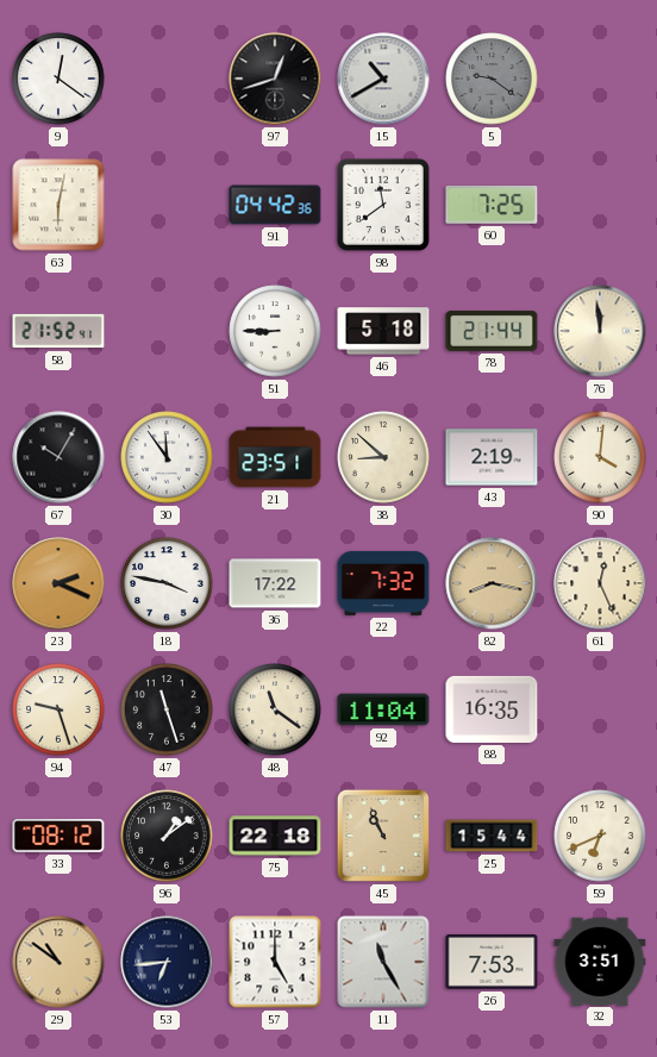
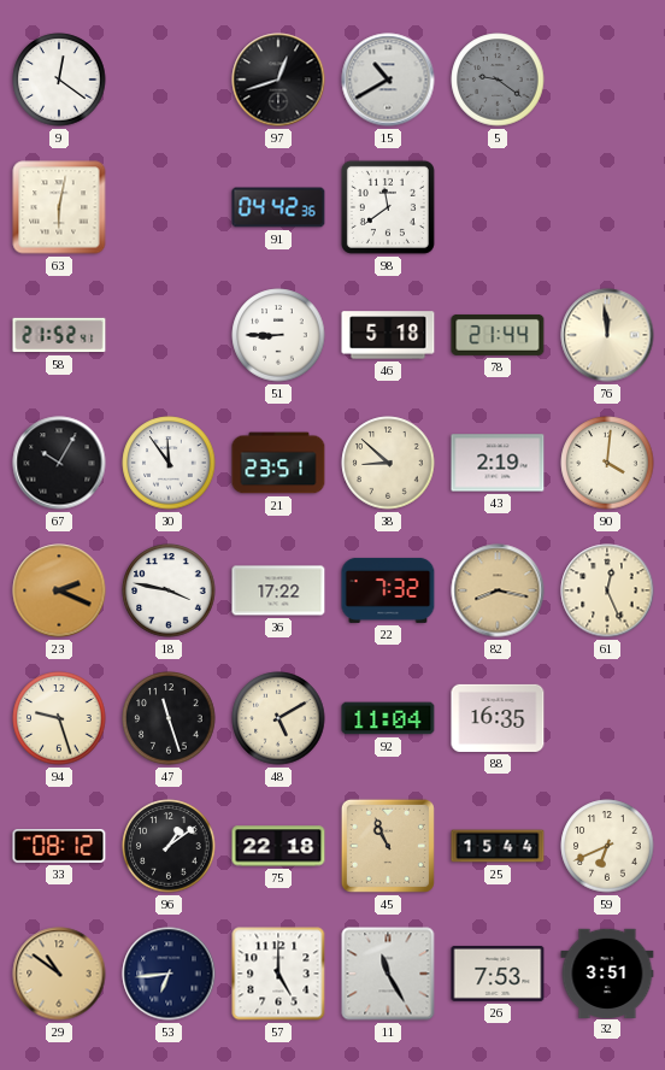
60: 7:25 -> none
48: 11:21 -> 5:10
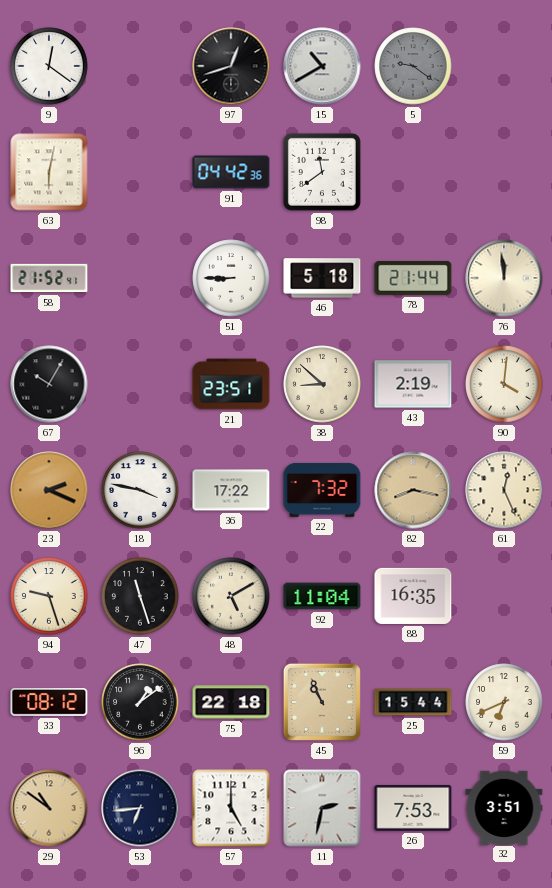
30: 11:54 -> none
11: 11:25 -> 2:32
